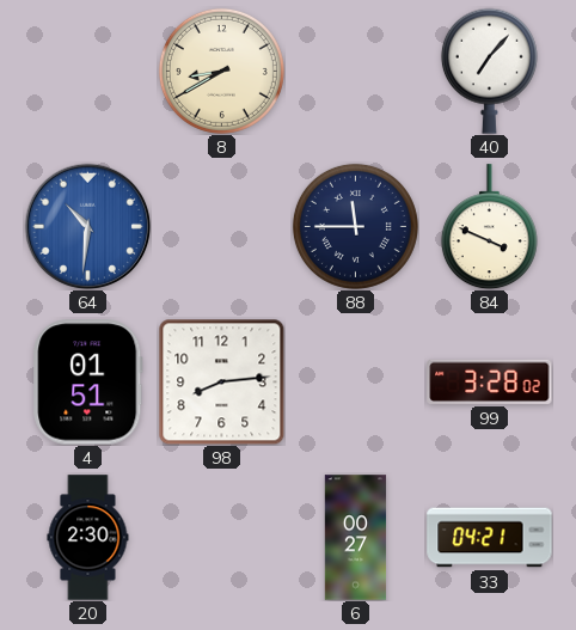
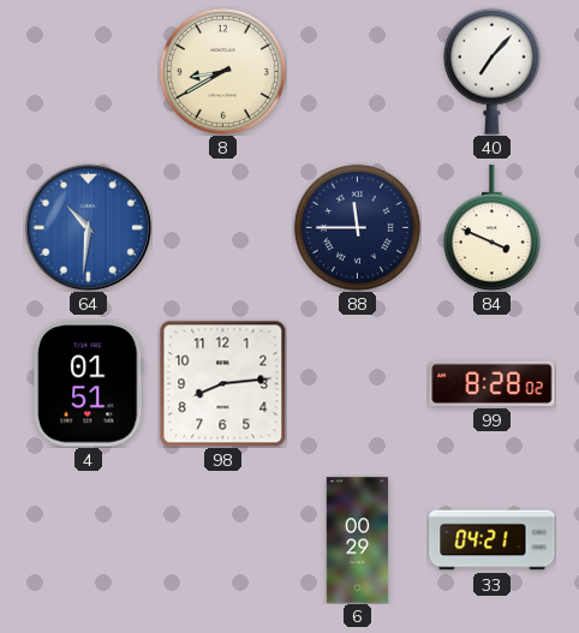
99: 3:28 -> 8:28
20: 2:30 -> none
6: 00:27 -> 00:29
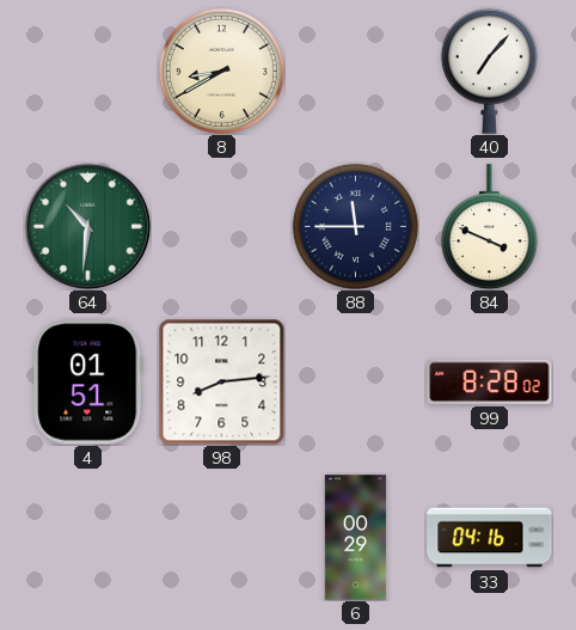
64 dial: blue -> green
33: 04:21 -> 04:16
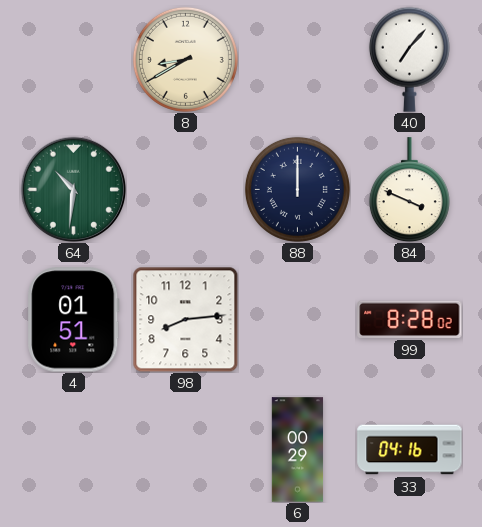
88: 11:45 -> 12:00
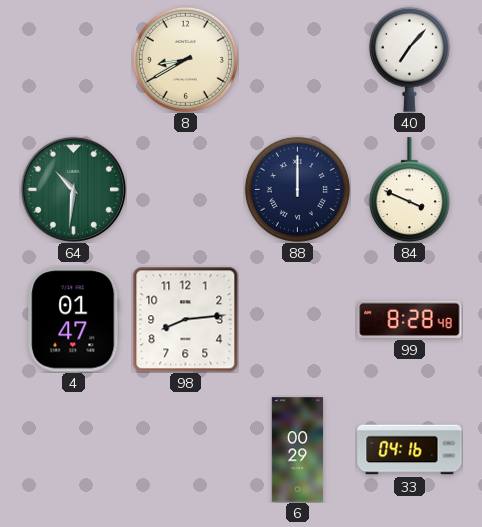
4: 01:51 -> 01:47
99: 8:28:02 -> 8:28:48
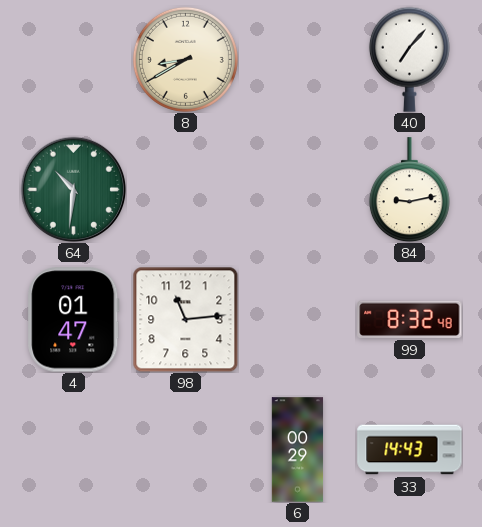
88: 12:00 -> none
84: 3:49 -> 9:13
98: 8:14 -> 11:14
99: 8:28 -> 8:32
33: 04:16 -> 14:43
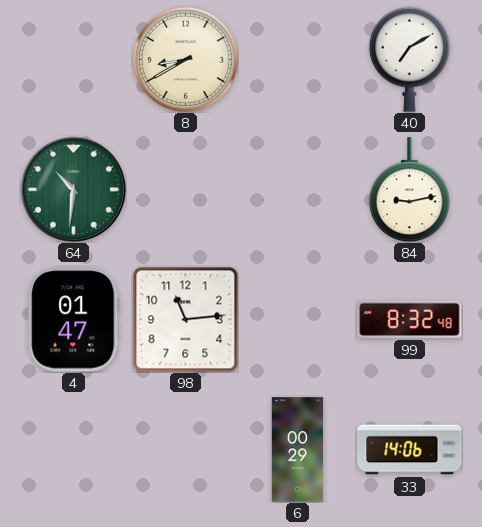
40: 7:07 -> 7:10
33: 14:43 -> 14:06
